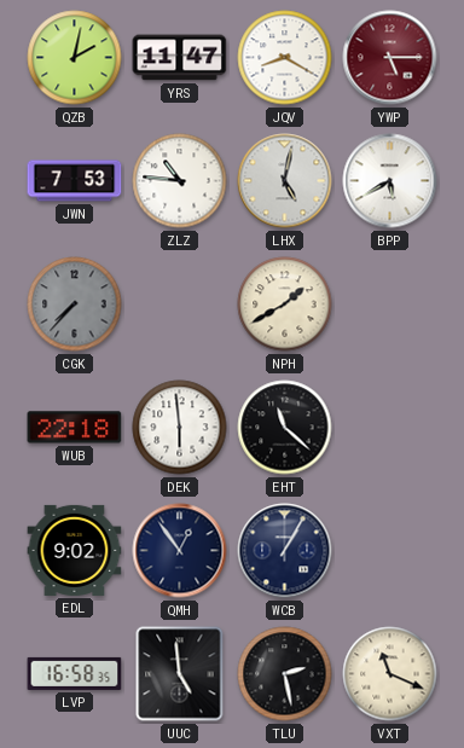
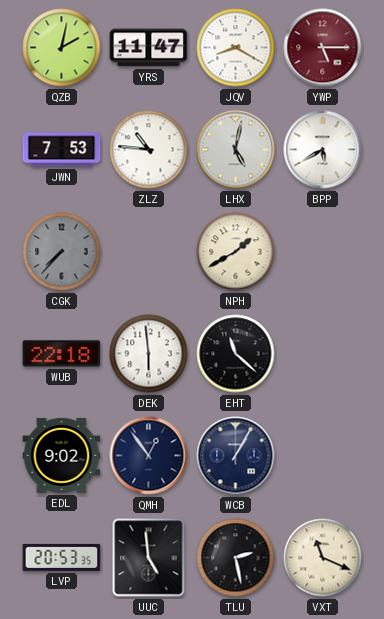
LVP: 16:58 -> 20:53
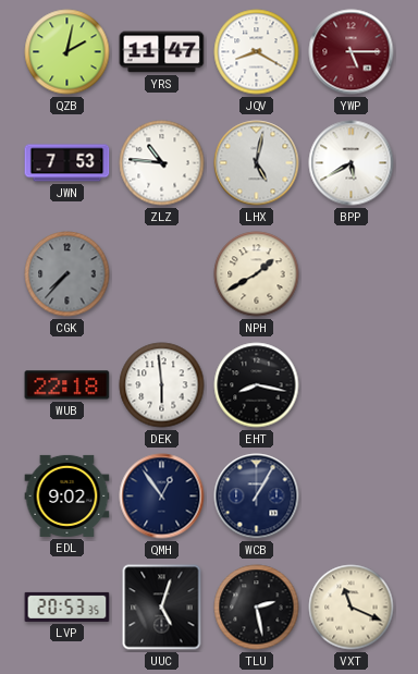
EHT: 11:22 -> 8:17
UUC: 4:59 -> 5:03
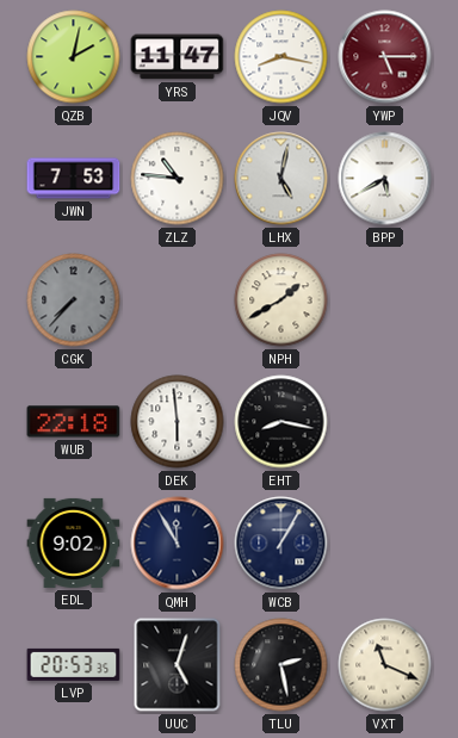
JQV: 8:20 -> 8:17
QMH: 12:54 -> 11:55
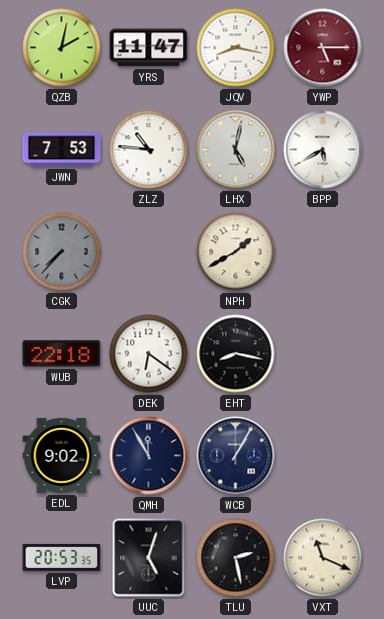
DEK: 5:59 -> 6:21
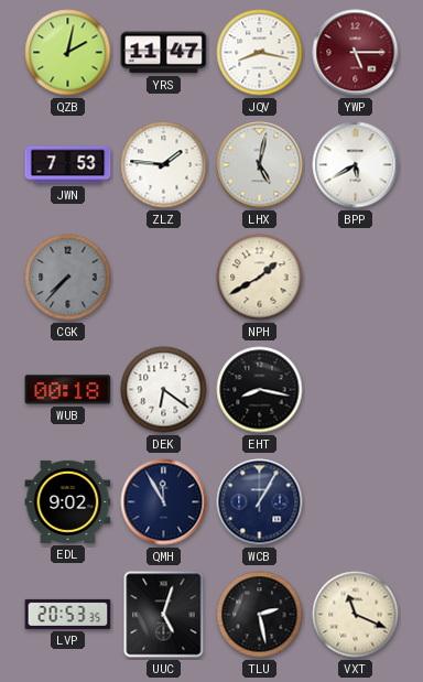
ZLZ: 10:46 -> 1:46
WUB: 22:18 -> 00:18
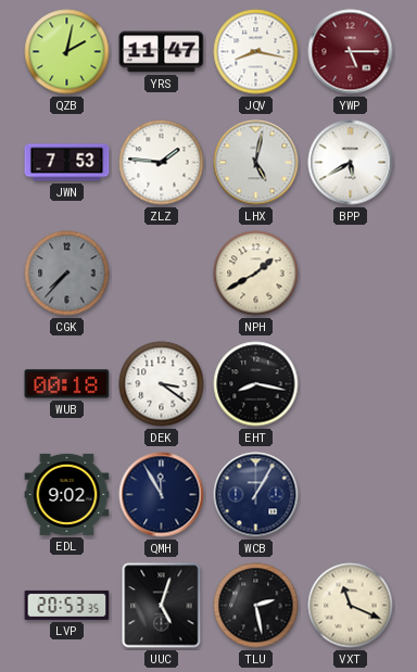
DEK: 6:21 -> 3:21
